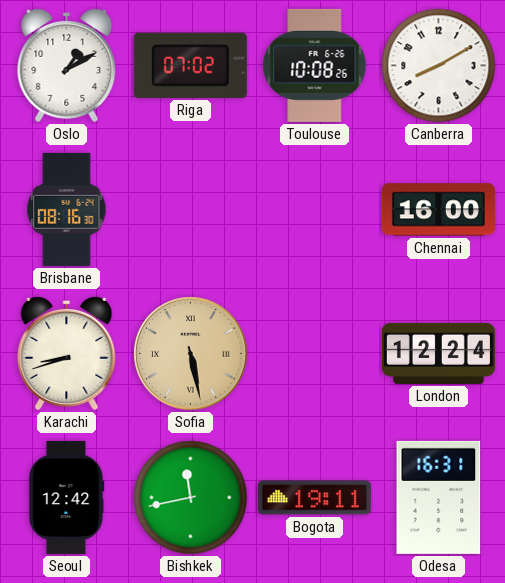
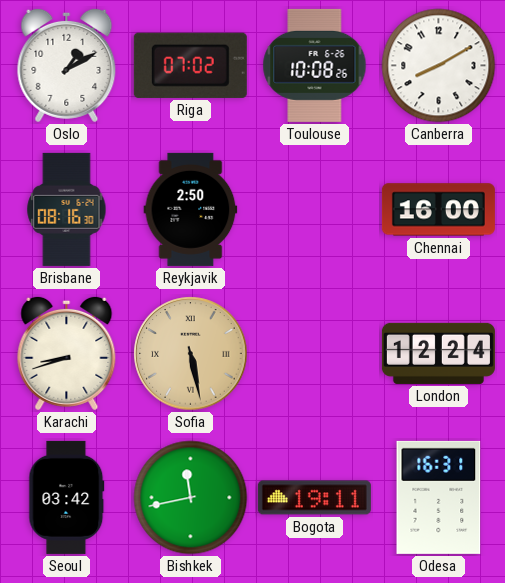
Reykjavik: none -> 2:50
Seoul: 12:42 -> 03:42
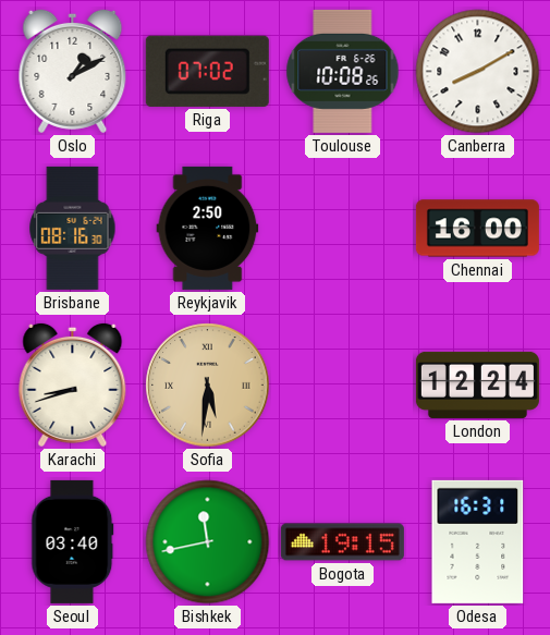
Sofia: 5:28 -> 5:31
Seoul: 03:42 -> 03:40
Bogota: 19:11 -> 19:15
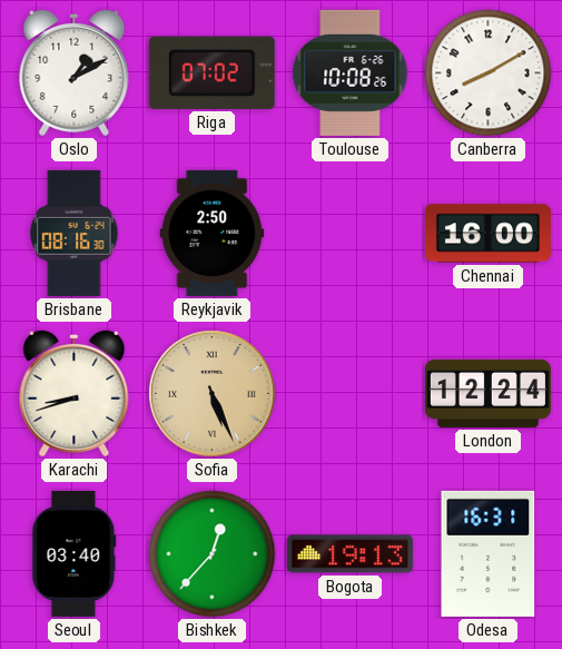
Sofia: 5:31 -> 5:26
Bishkek: 11:43 -> 12:37
Bogota: 19:15 -> 19:13
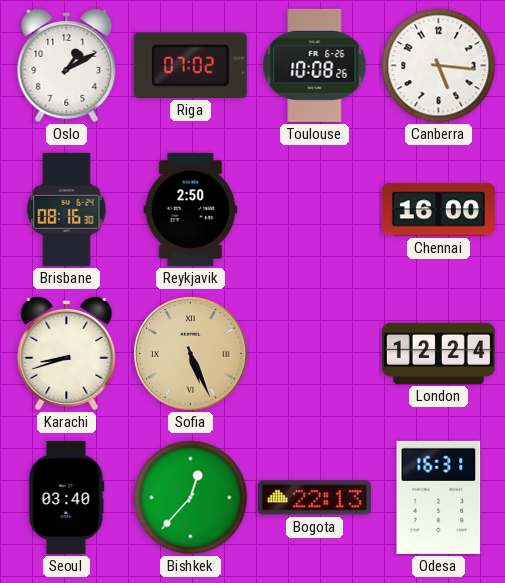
Canberra: 8:10 -> 5:16
Bogota: 19:13 -> 22:13
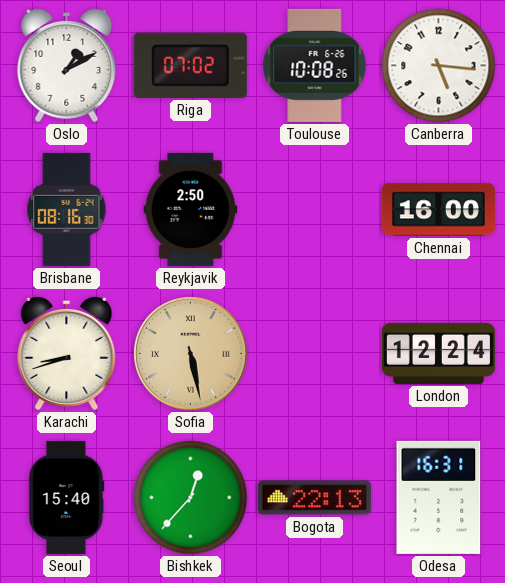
Sofia: 5:26 -> 5:28
Seoul: 03:40 -> 15:40
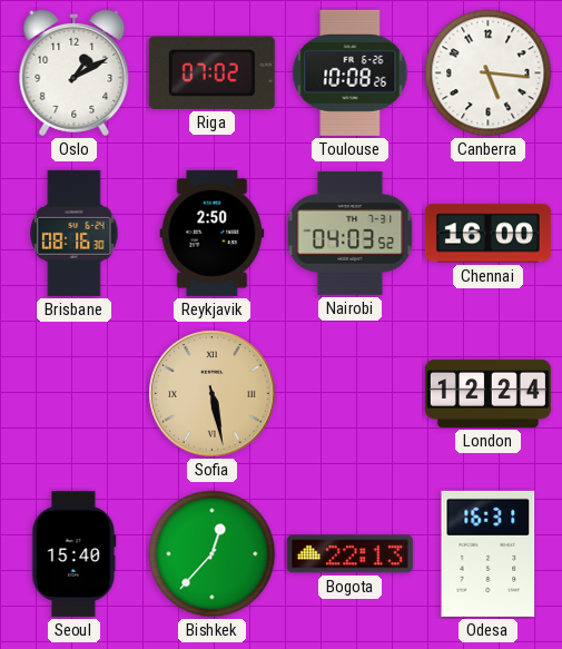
Nairobi: none -> 04:03
Karachi: 8:42 -> none
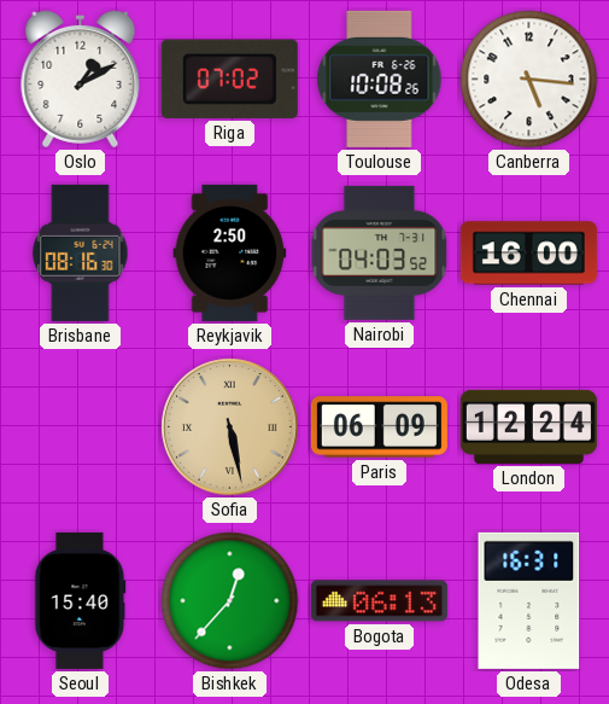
Paris: none -> 06:09
Bogota: 22:13 -> 06:13
